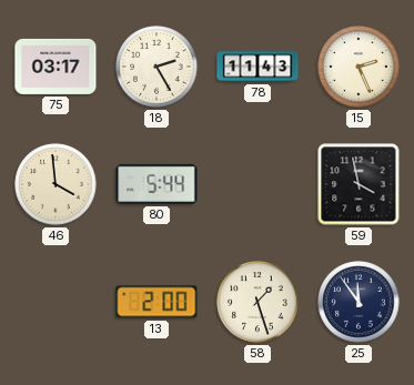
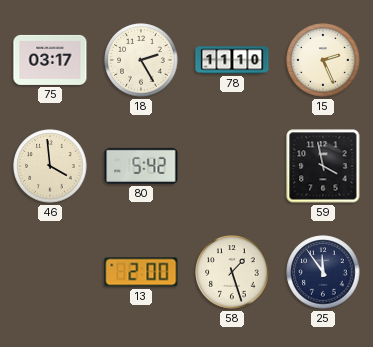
78: 11:43 -> 11:10
80: 5:44 -> 5:42
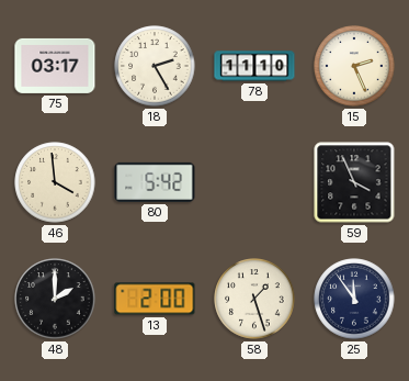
59: 3:58 -> 3:56
48: none -> 2:00
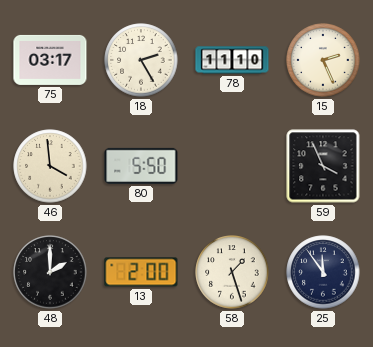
80: 5:42 -> 5:50
